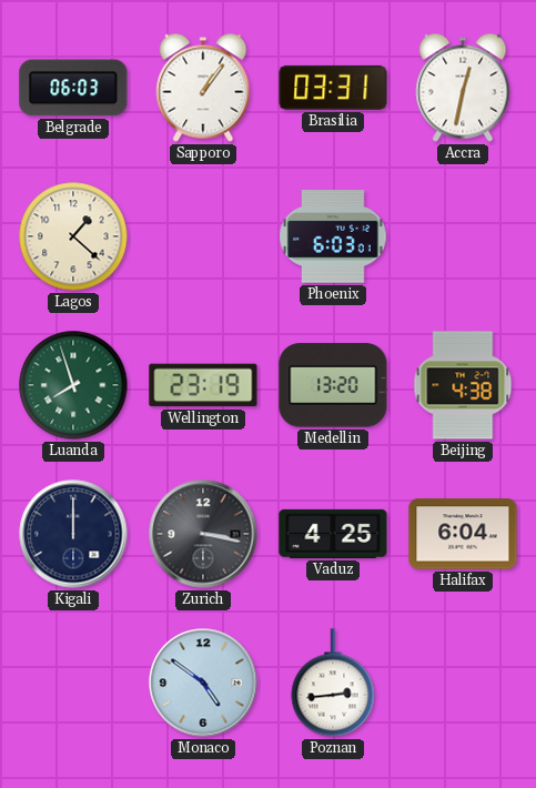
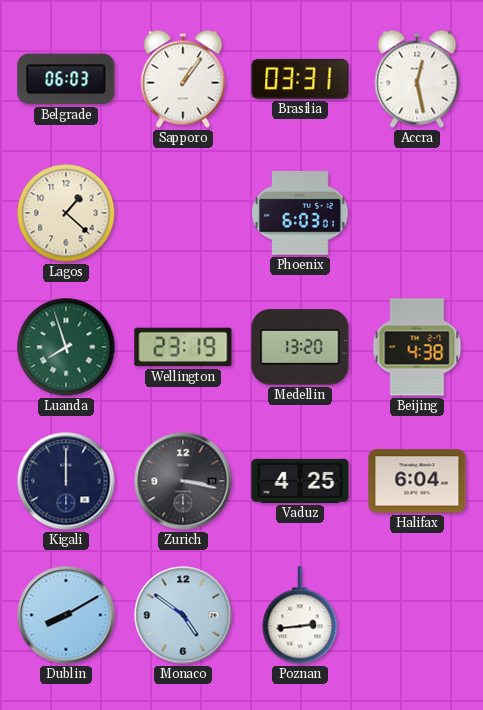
Accra: 12:32 -> 12:28
Dublin: none -> 8:10
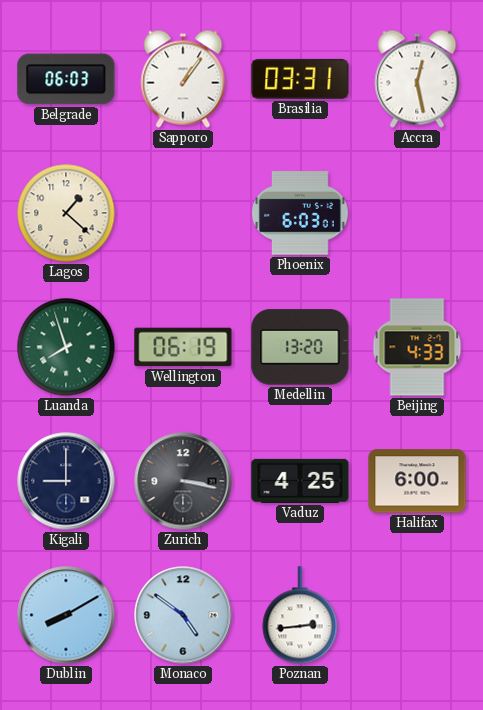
Wellington: 23:19 -> 06:19
Beijing: 4:38 -> 4:33
Kigali: 12:00 -> 9:00
Halifax: 6:04 -> 6:00
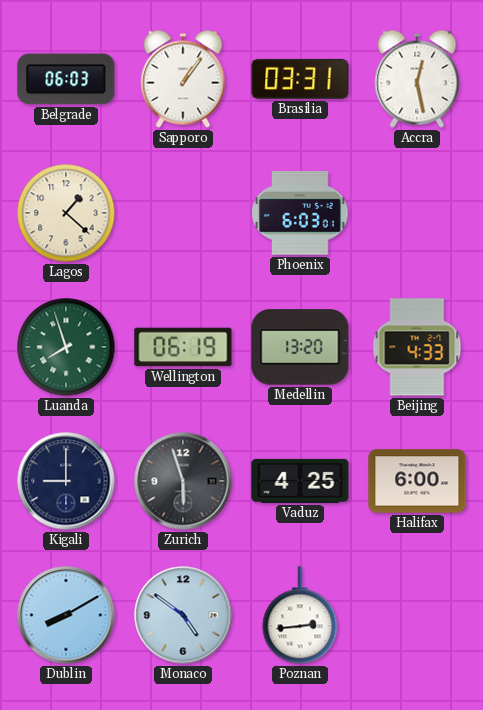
Zurich: 3:17 -> 5:57
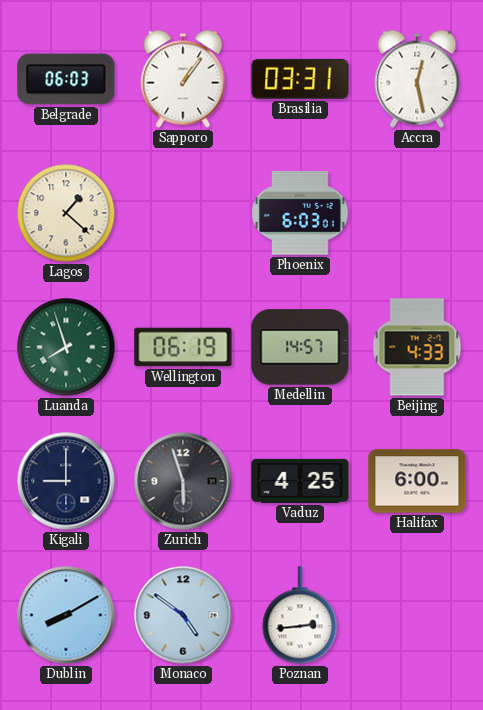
Medellin: 13:20 -> 14:57
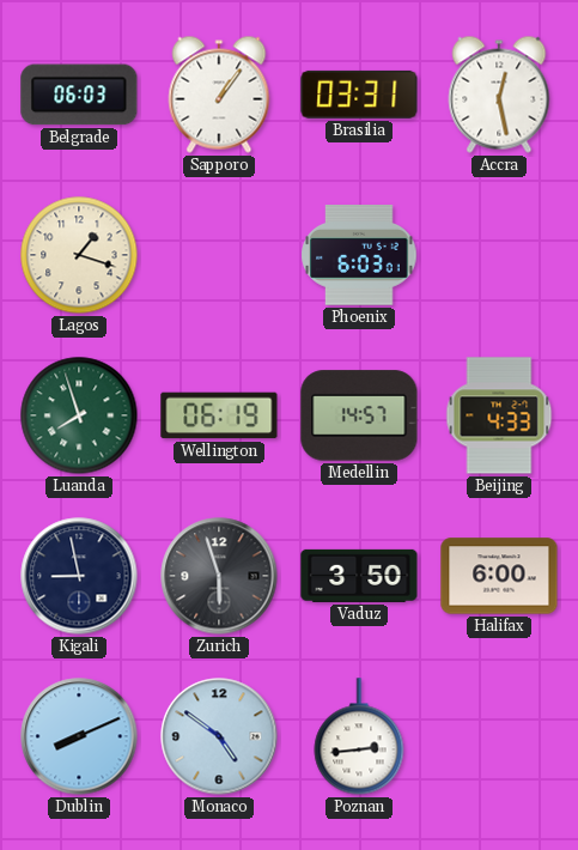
Lagos: 1:22 -> 1:18
Kigali: 9:00 -> 8:58
Vaduz: 4:25 -> 3:50
Dublin: 8:10 -> 8:11
